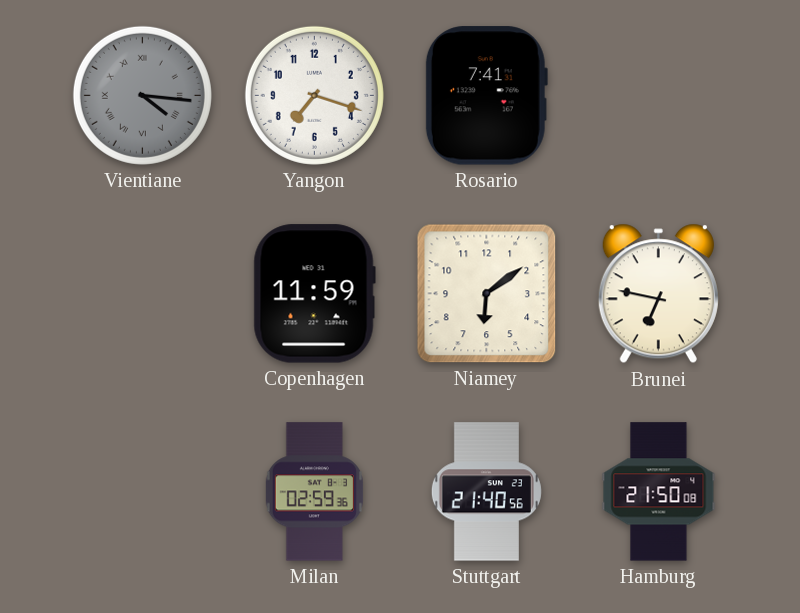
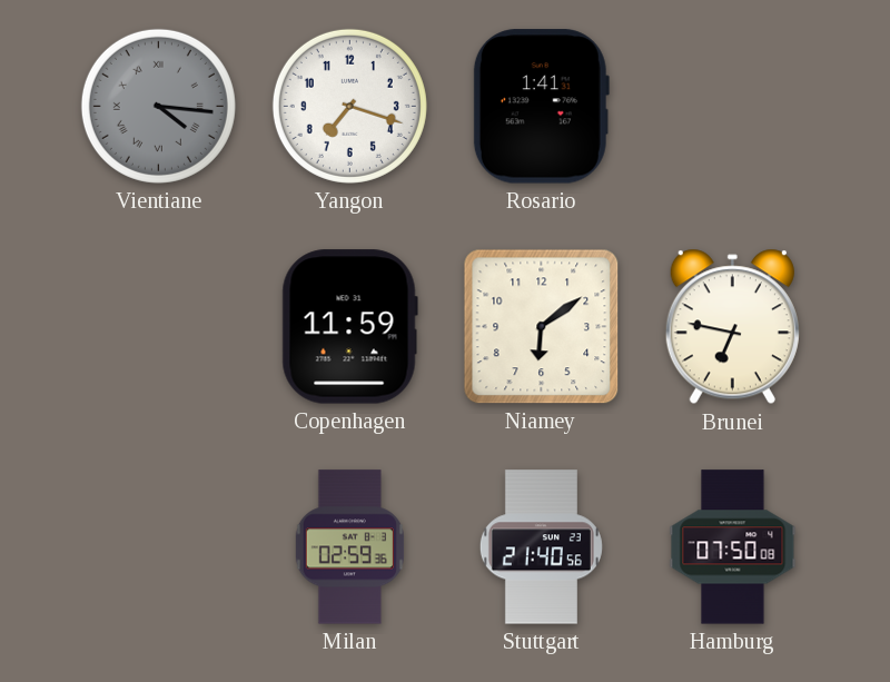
Rosario: 7:41 -> 1:41
Hamburg: 21:50 -> 07:50
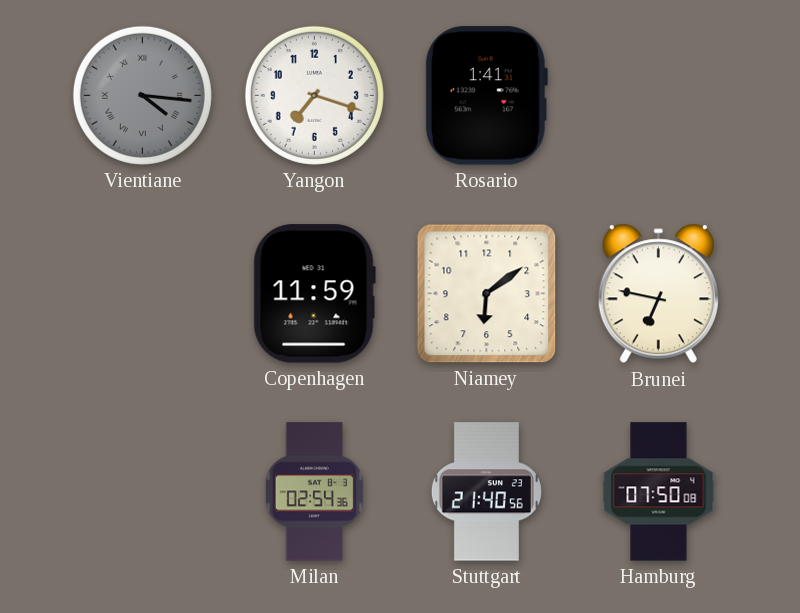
Milan: 02:59 -> 02:54
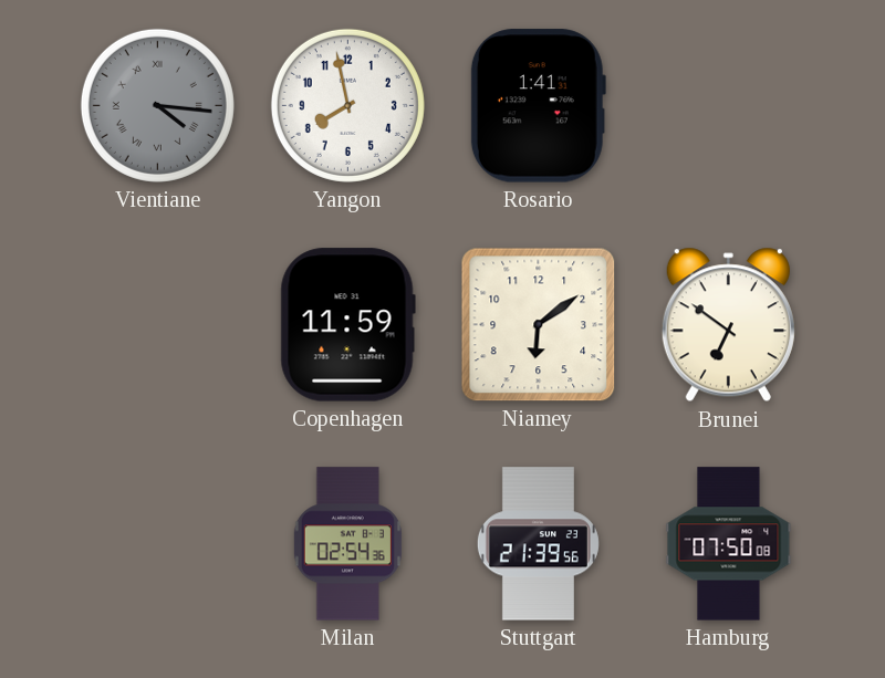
Yangon: 7:18 -> 7:58
Brunei: 6:47 -> 6:51
Stuttgart: 21:40 -> 21:39
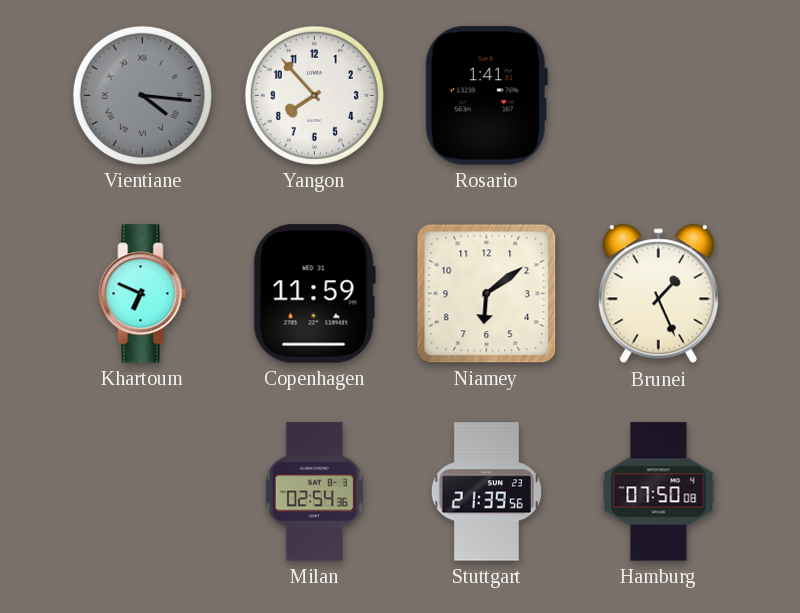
Yangon: 7:58 -> 7:53
Khartoum: none -> 6:49
Brunei: 6:51 -> 1:26
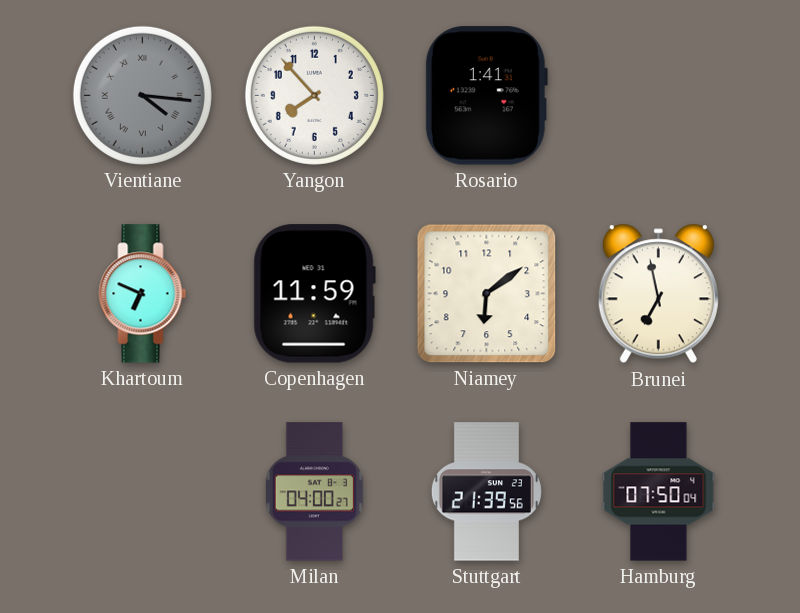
Brunei: 1:26 -> 6:58
Milan: 02:54 -> 04:00
Hamburg: 07:50:08 -> 07:50:04
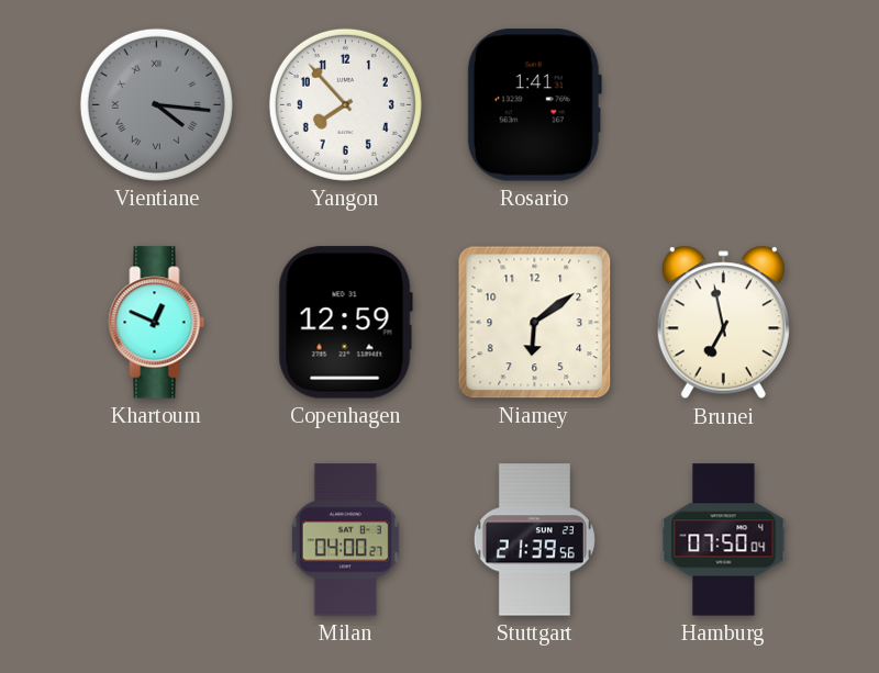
Khartoum: 6:49 -> 12:49
Copenhagen: 11:59 -> 12:59
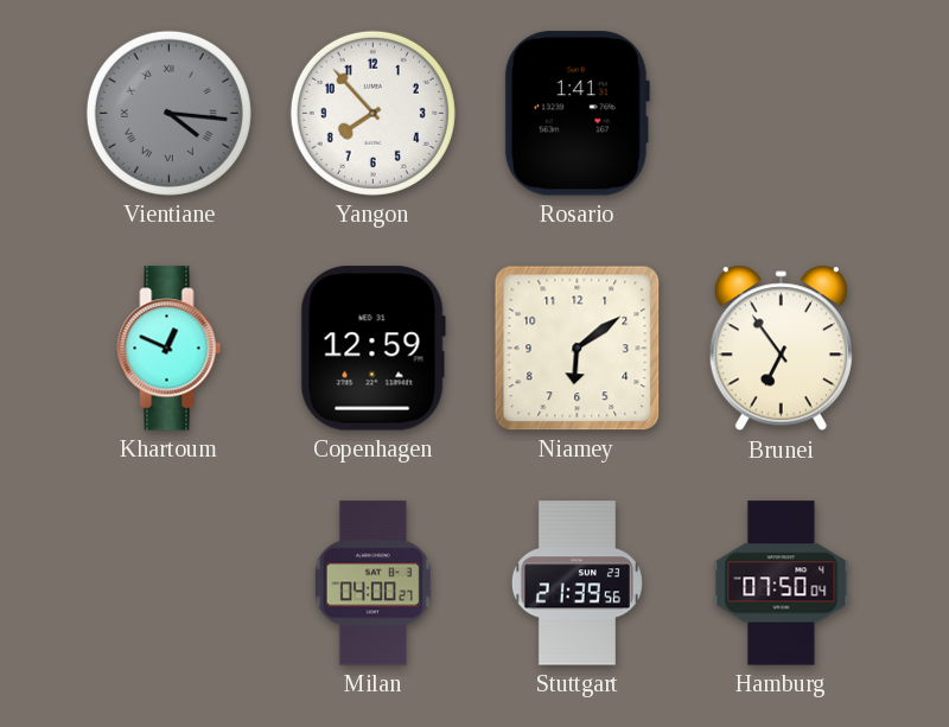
Brunei: 6:58 -> 6:54
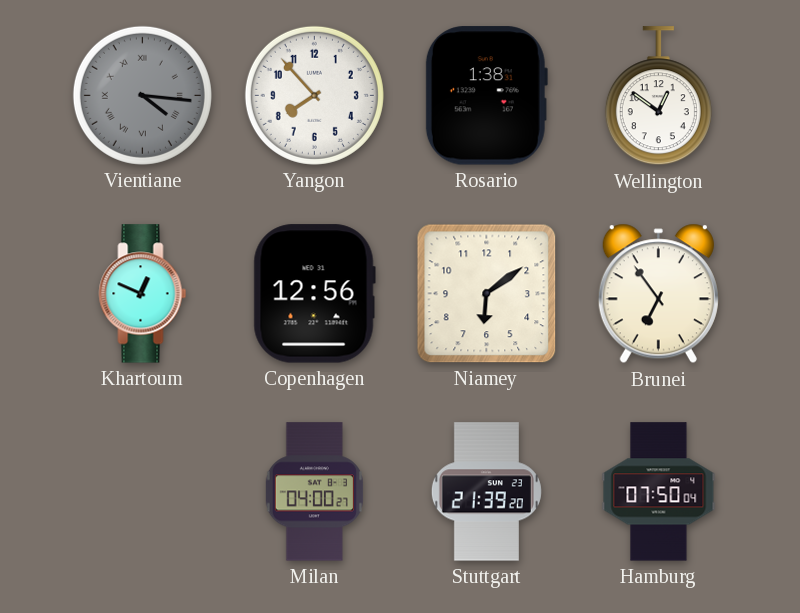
Rosario: 1:41 -> 1:38
Wellington: none -> 12:51
Copenhagen: 12:59 -> 12:56
Stuttgart: 21:39:56 -> 21:39:20
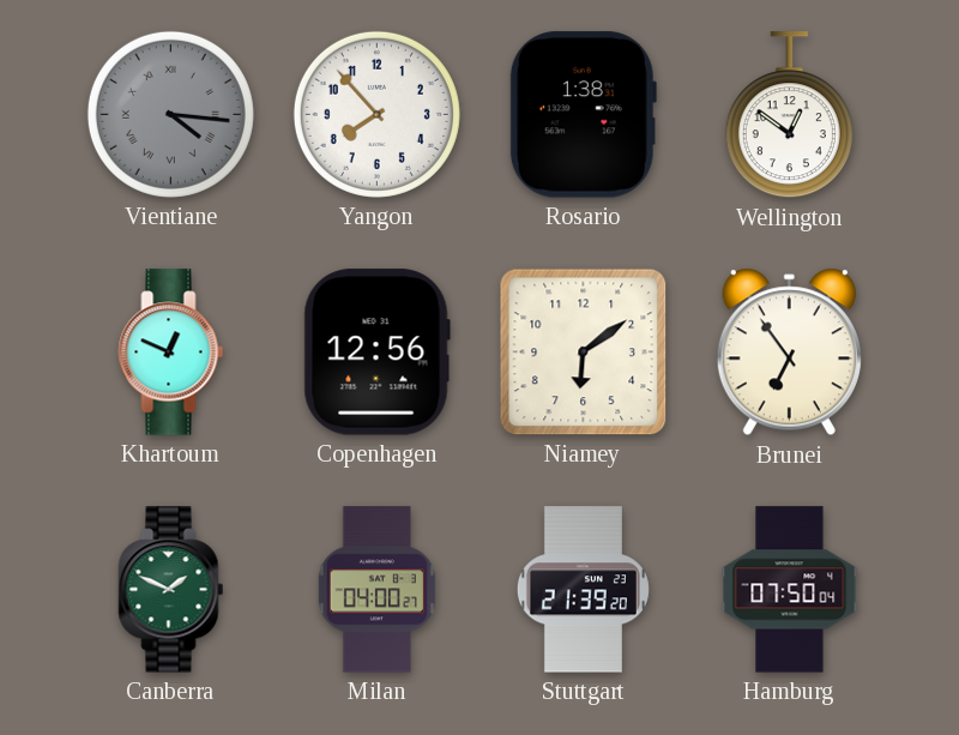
Canberra: none -> 1:49
